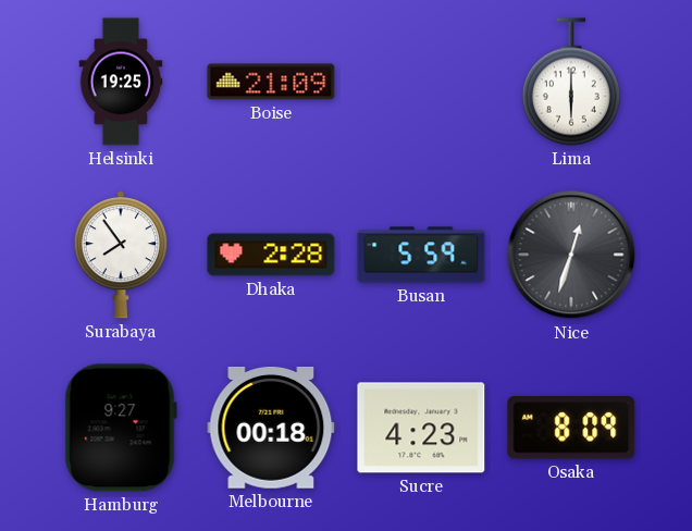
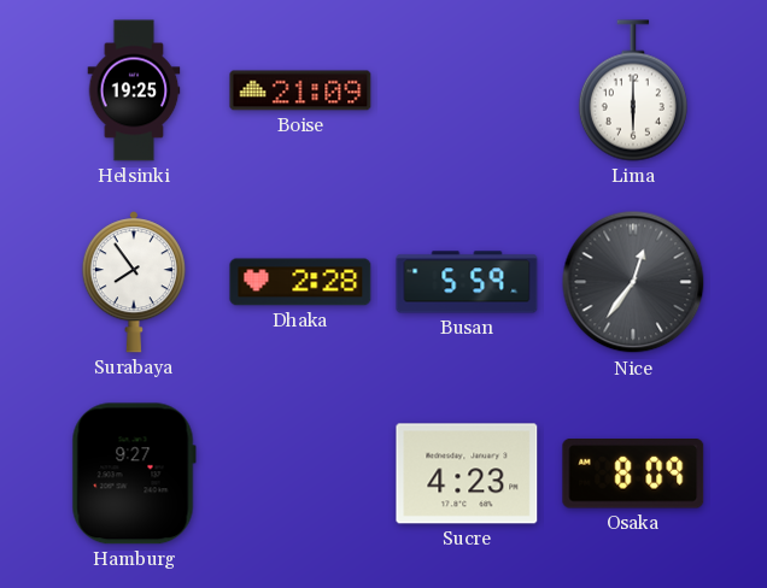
Nice: 12:33 -> 12:36
Melbourne: 00:18 -> none
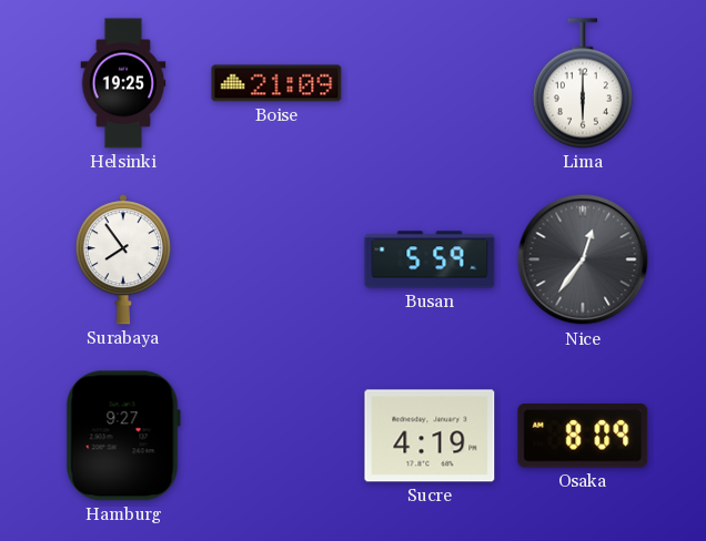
Dhaka: 2:28 -> none
Sucre: 4:23 -> 4:19
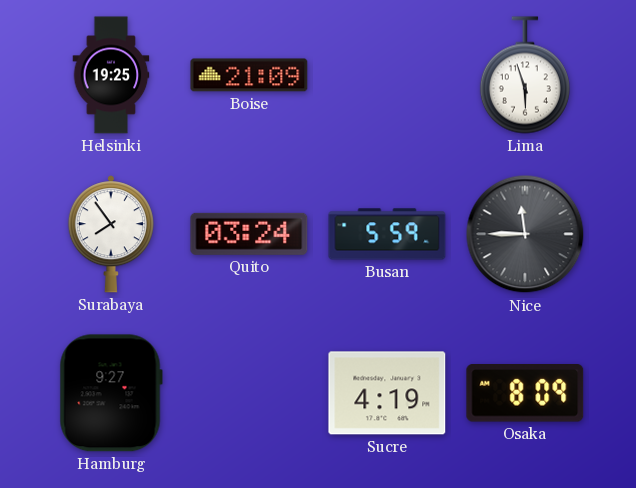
Lima: 6:00 -> 5:57
Quito: none -> 03:24
Nice: 12:36 -> 11:45
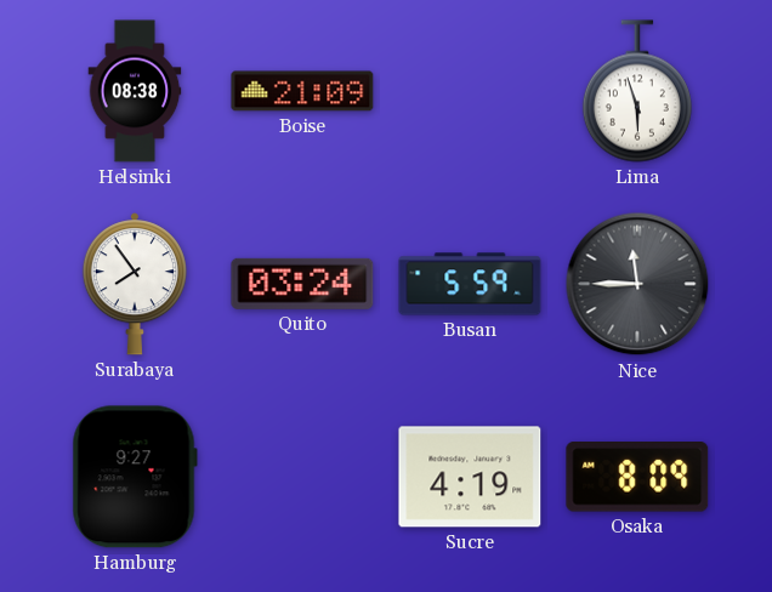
Helsinki: 19:25 -> 08:38
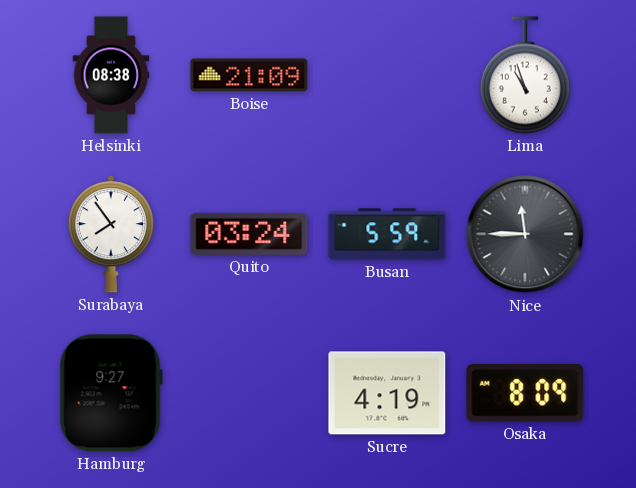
Lima: 5:57 -> 10:57
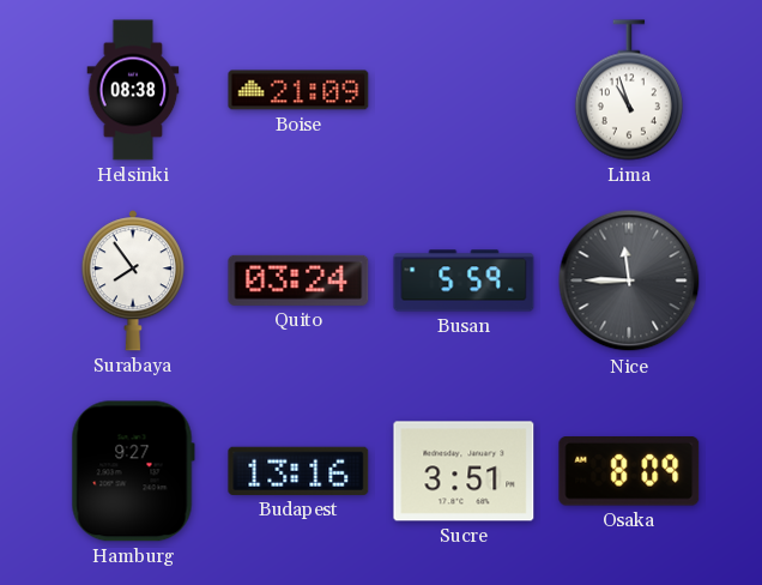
Budapest: none -> 13:16
Sucre: 4:19 -> 3:51
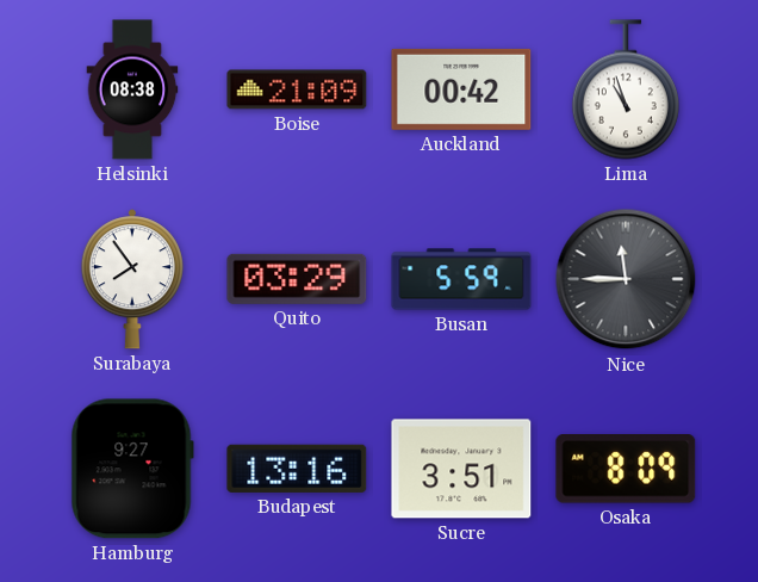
Auckland: none -> 00:42
Quito: 03:24 -> 03:29
